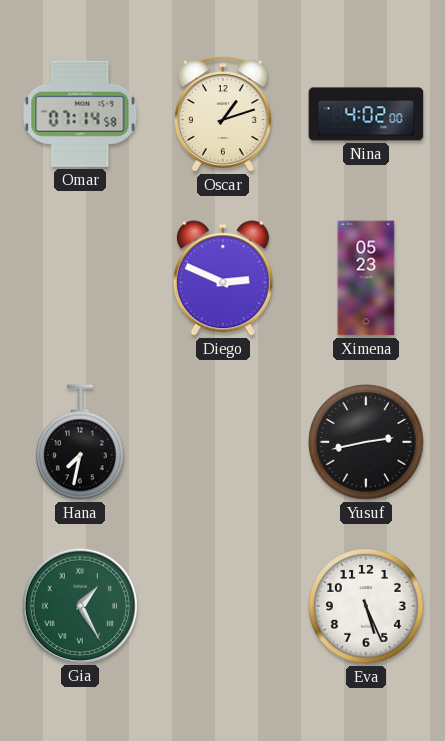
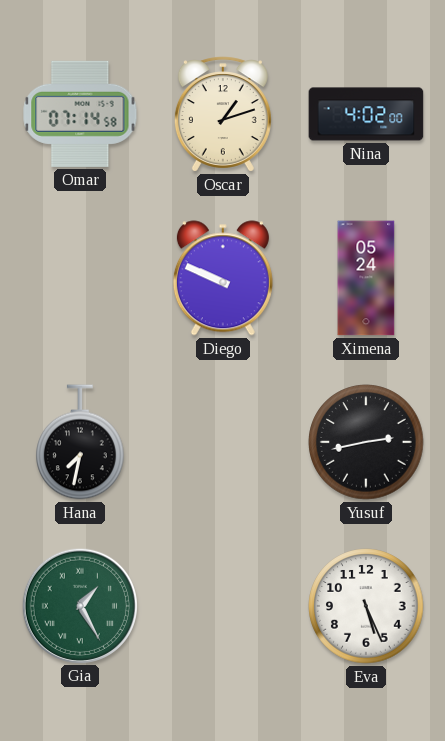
Diego: 2:49 -> 9:49
Ximena: 05:23 -> 05:24
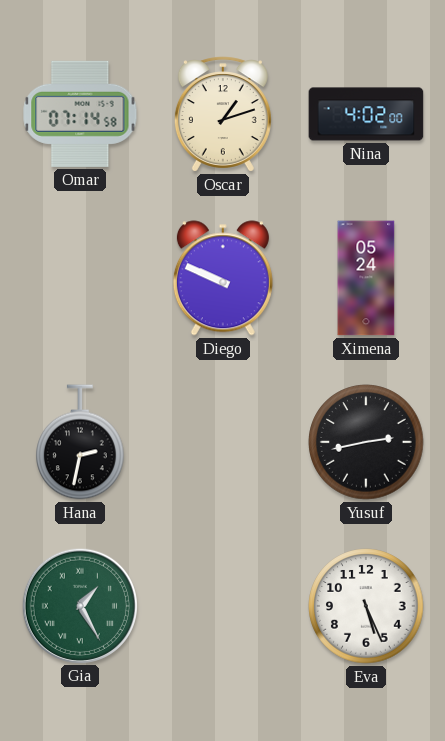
Hana: 7:32 -> 2:32
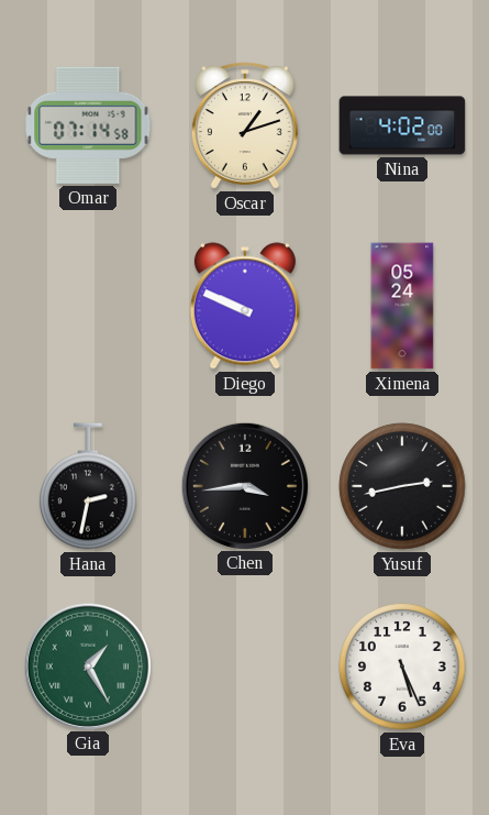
Chen: none -> 3:44
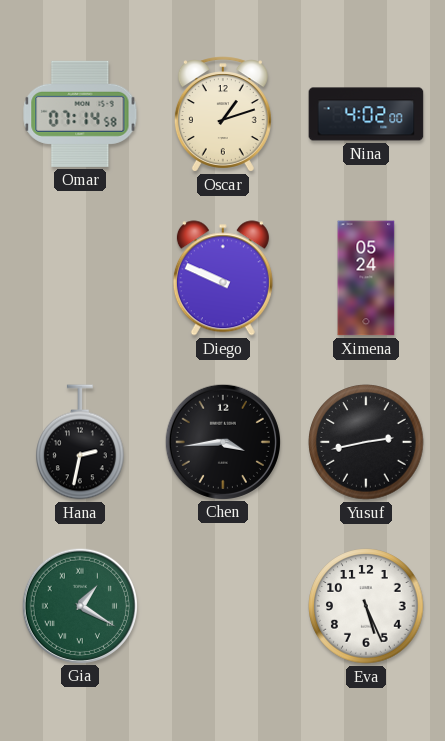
Gia: 1:25 -> 1:20
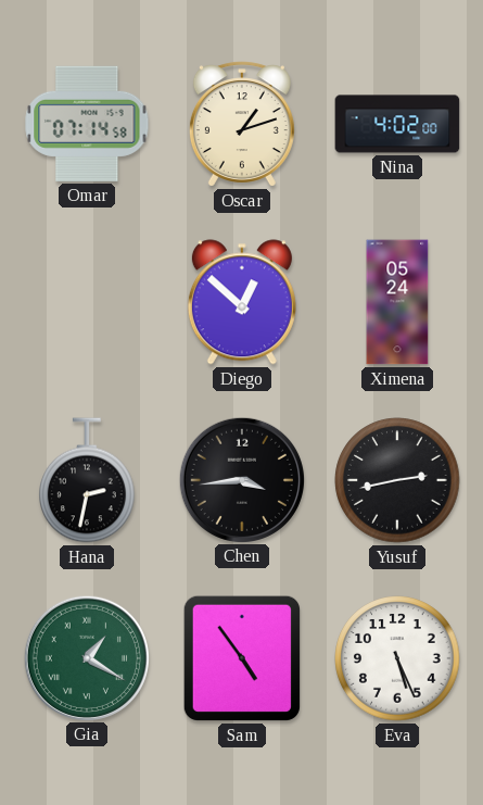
Diego: 9:49 -> 12:52
Sam: none -> 4:54
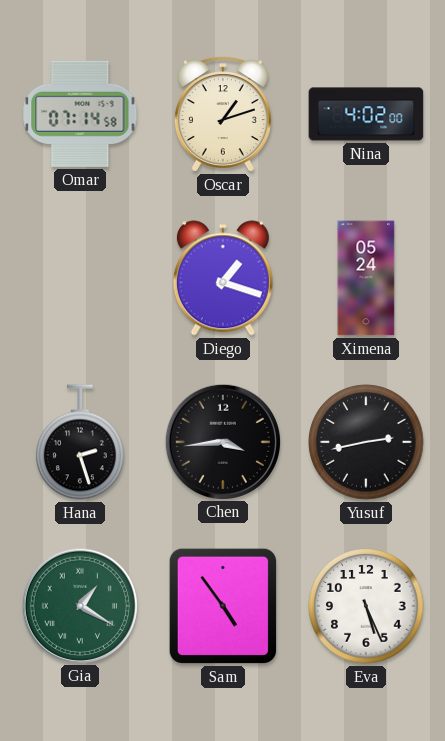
Diego: 12:52 -> 1:18
Hana: 2:32 -> 2:27
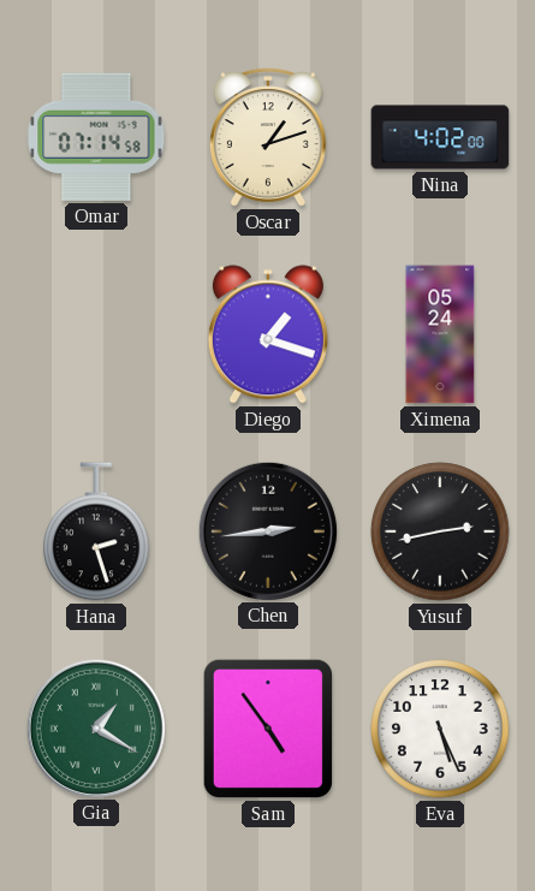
Chen: 3:44 -> 2:44
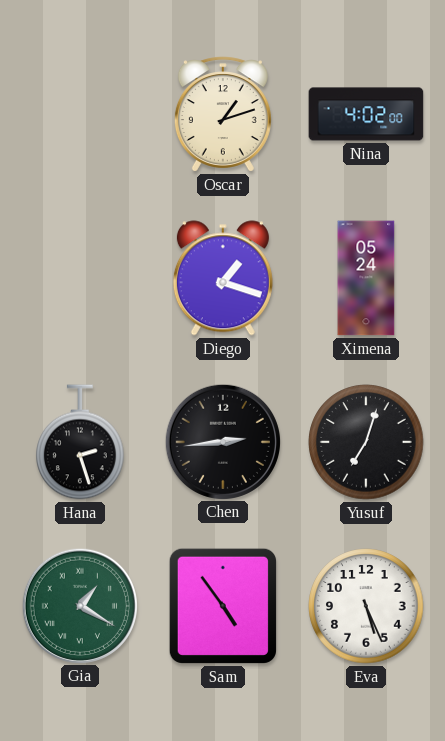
Omar: 07:14 -> none
Yusuf: 2:43 -> 7:03
